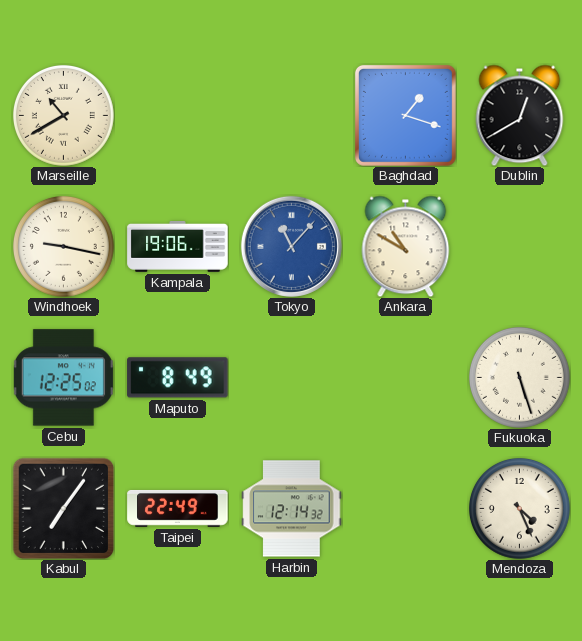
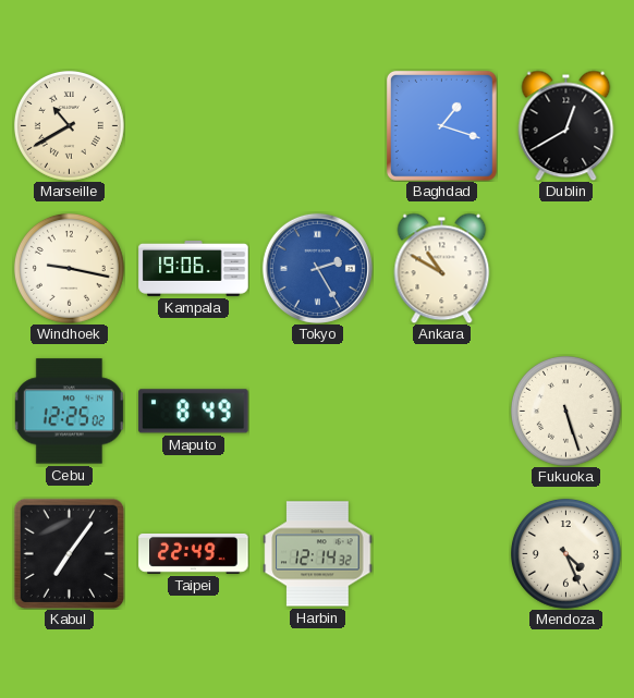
Tokyo: 11:07 -> 2:25
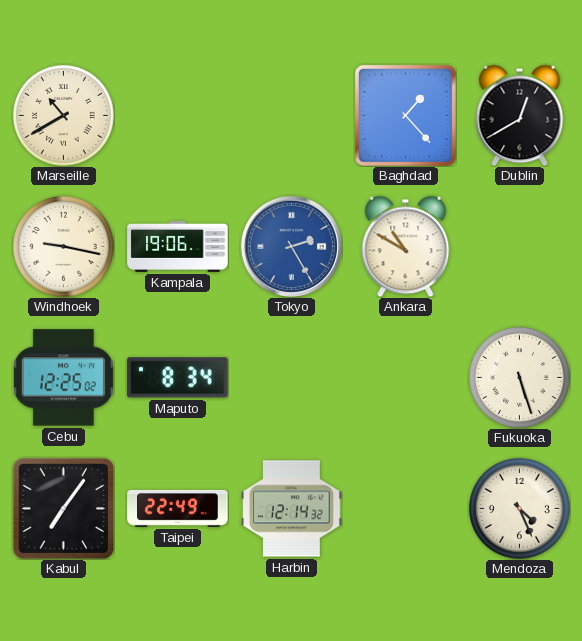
Baghdad: 1:18 -> 1:23
Maputo: 8:49 -> 8:34
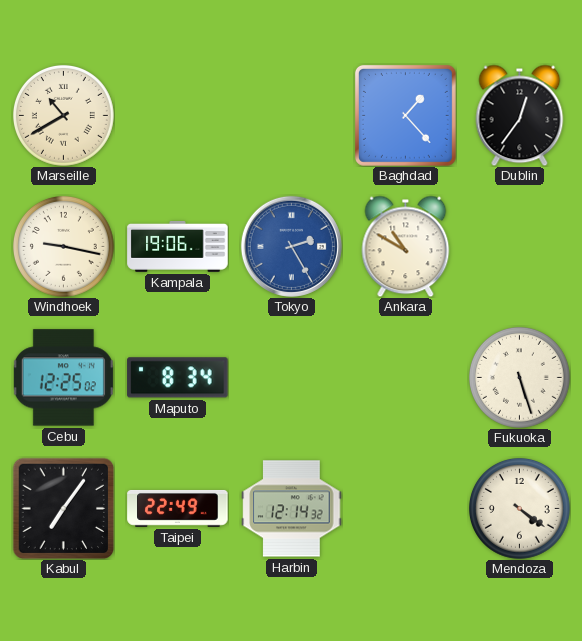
Dublin: 12:40 -> 12:36
Mendoza: 4:26 -> 4:21
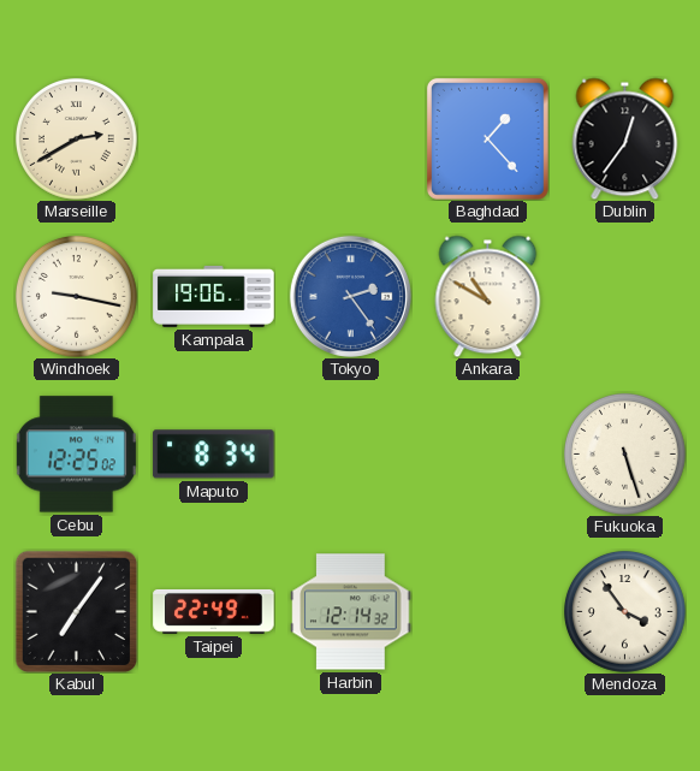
Marseille: 10:40 -> 2:40
Tokyo: 2:25 -> 2:24
Mendoza: 4:21 -> 3:54
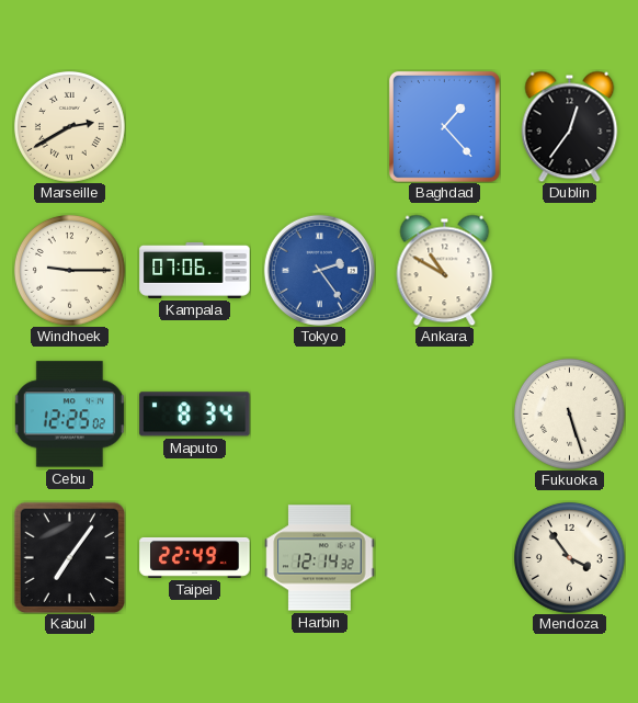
Windhoek: 9:17 -> 9:15
Kampala: 19:06 -> 07:06
